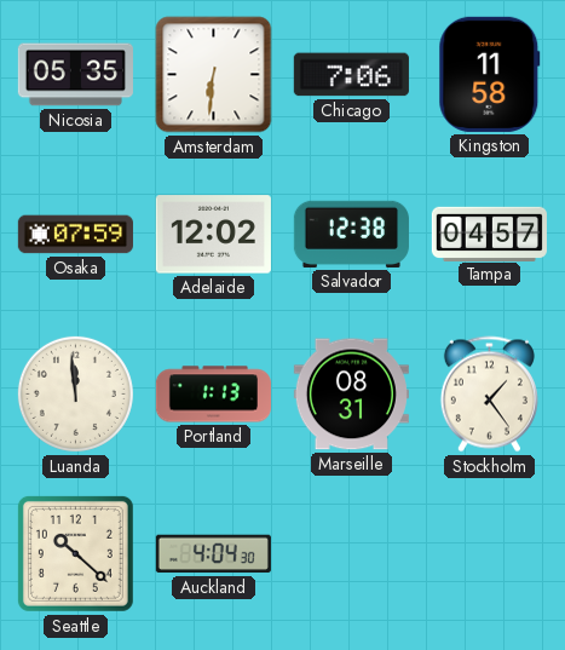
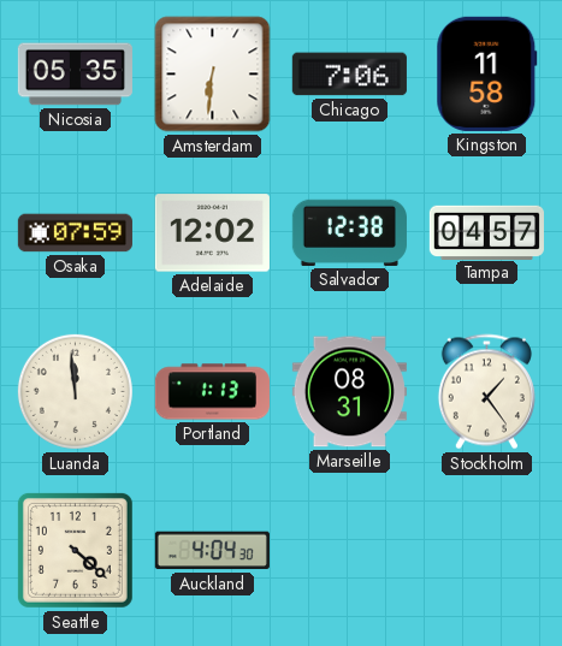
Seattle: 10:22 -> 4:22
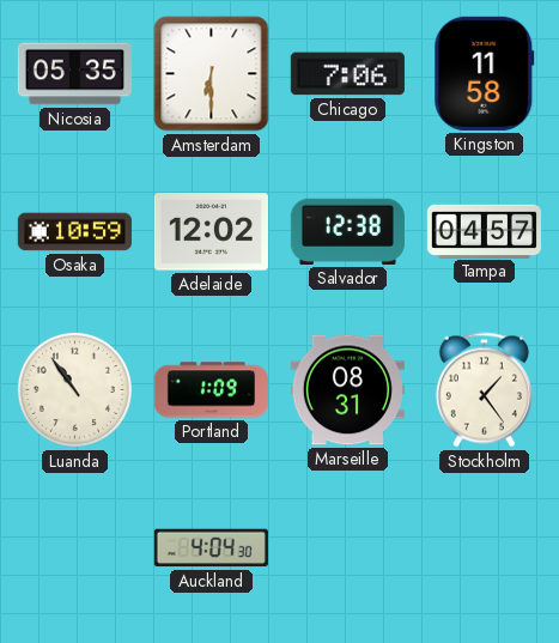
Amsterdam: 6:31 -> 6:30
Osaka: 07:59 -> 10:59
Luanda: 11:59 -> 10:54
Portland: 1:13 -> 1:09
Seattle: 4:22 -> none
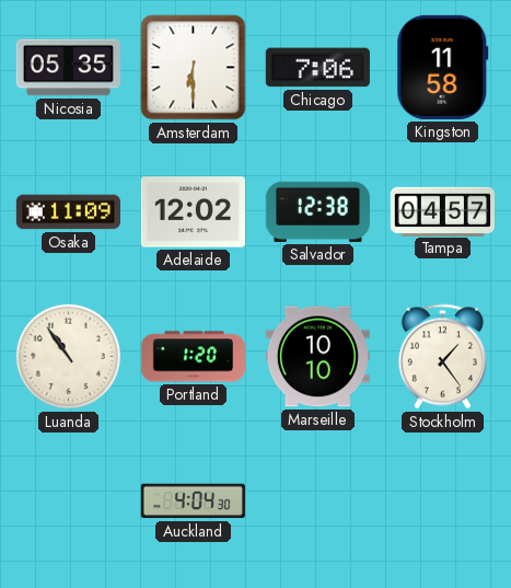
Osaka: 10:59 -> 11:09
Portland: 1:09 -> 1:20
Marseille: 08:31 -> 10:10
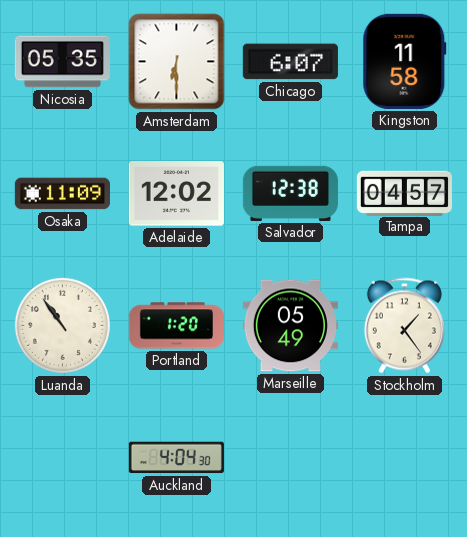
Chicago: 7:06 -> 6:07
Marseille: 10:10 -> 05:49
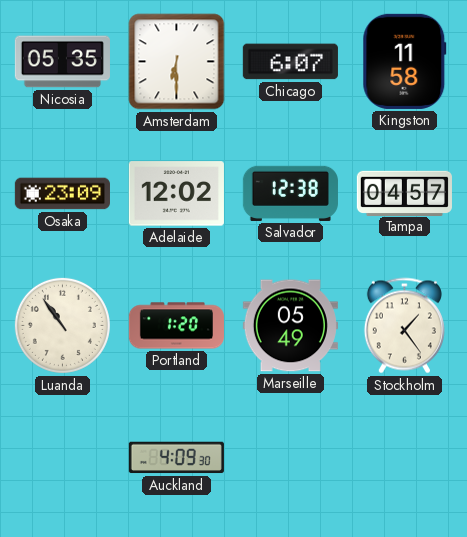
Osaka: 11:09 -> 23:09
Auckland: 4:04 -> 4:09
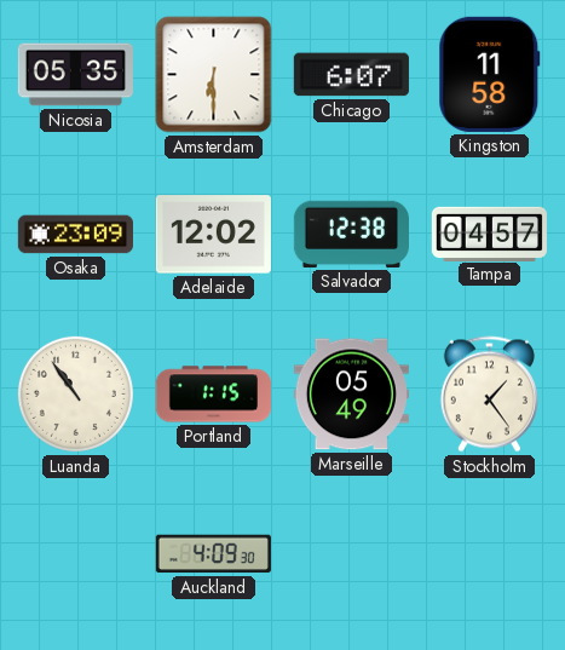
Portland: 1:20 -> 1:15
